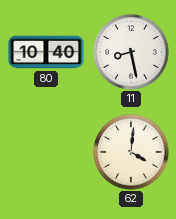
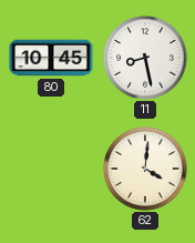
80: 10:40 -> 10:45
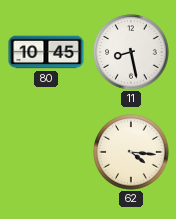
62: 4:01 -> 4:16
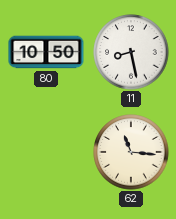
80: 10:45 -> 10:50
62: 4:16 -> 11:16
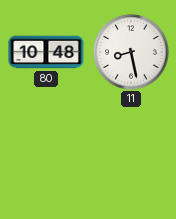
80: 10:50 -> 10:48
62: 11:16 -> none
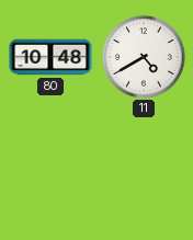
11: 8:28 -> 4:40
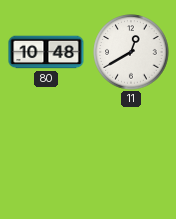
11: 4:40 -> 12:40
